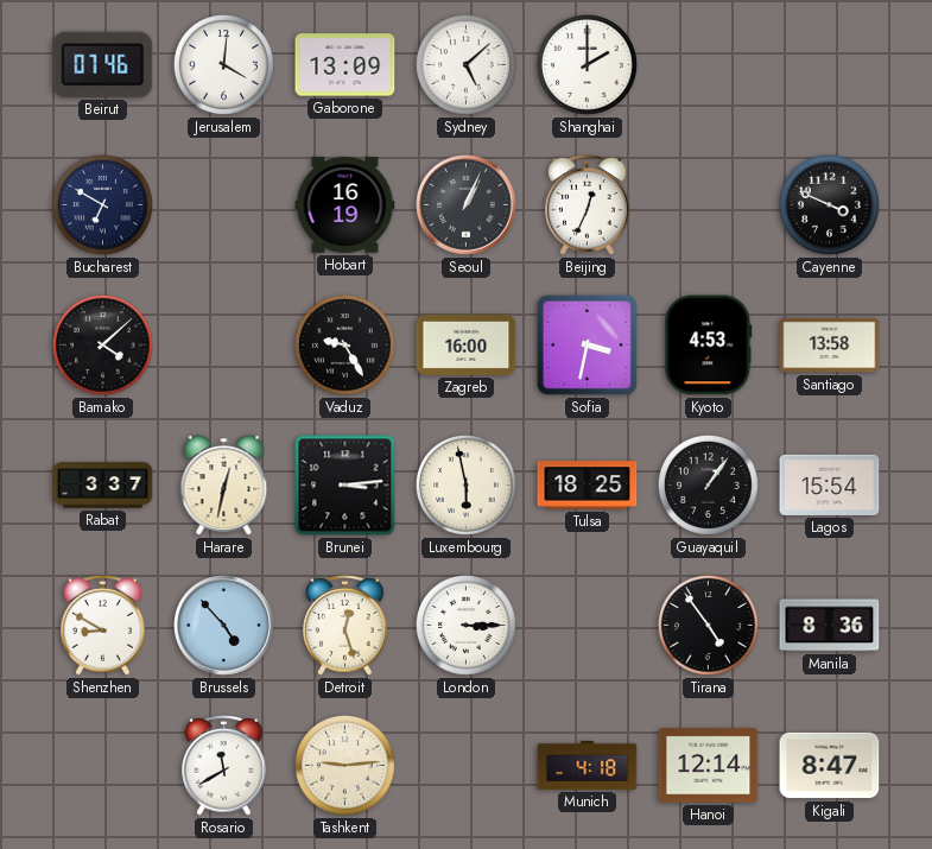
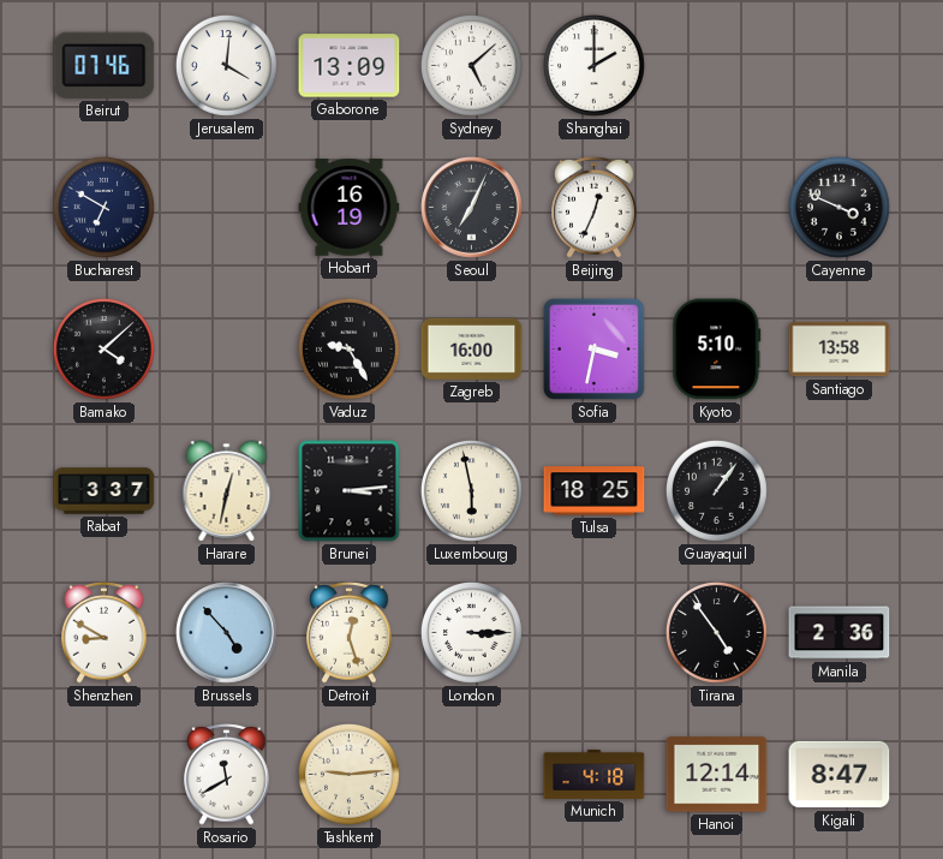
Seoul: 1:04 -> 7:04
Kyoto: 4:53 -> 5:10
Lagos: 15:54 -> none
Manila: 8:36 -> 2:36
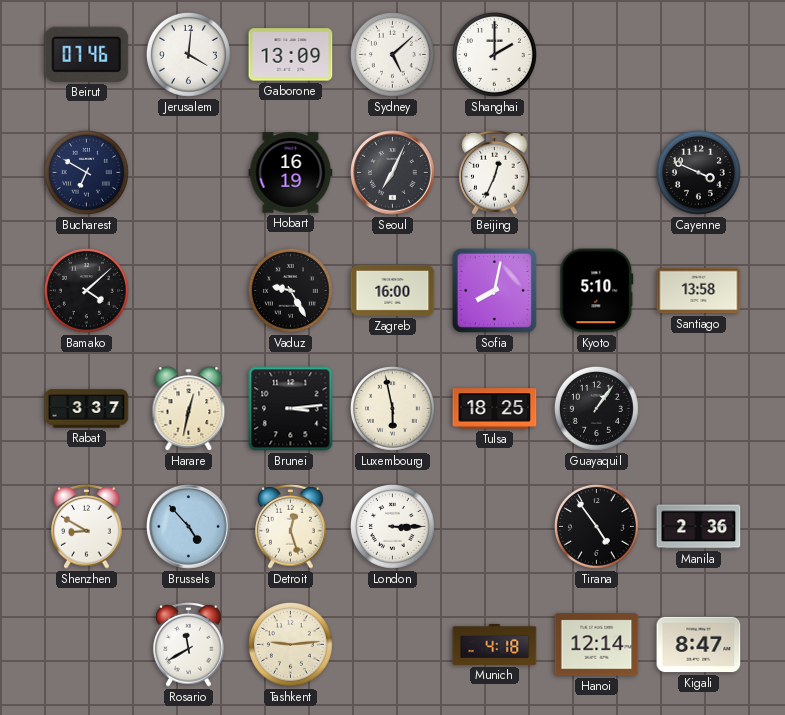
Sofia: 3:32 -> 8:02
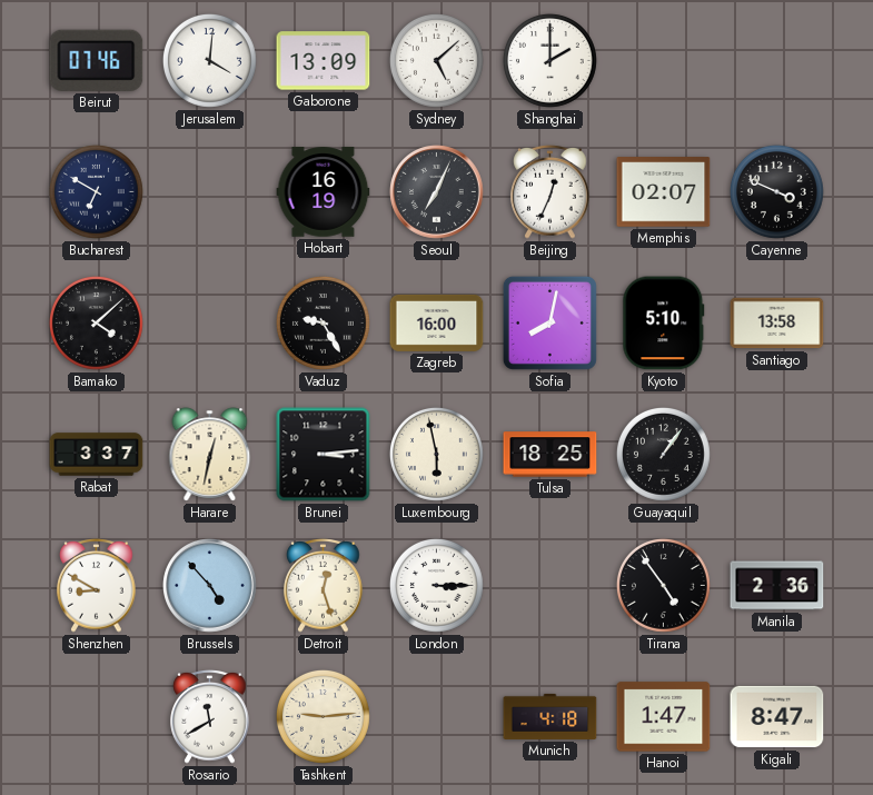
Memphis: none -> 02:07
Hanoi: 12:14 -> 1:47
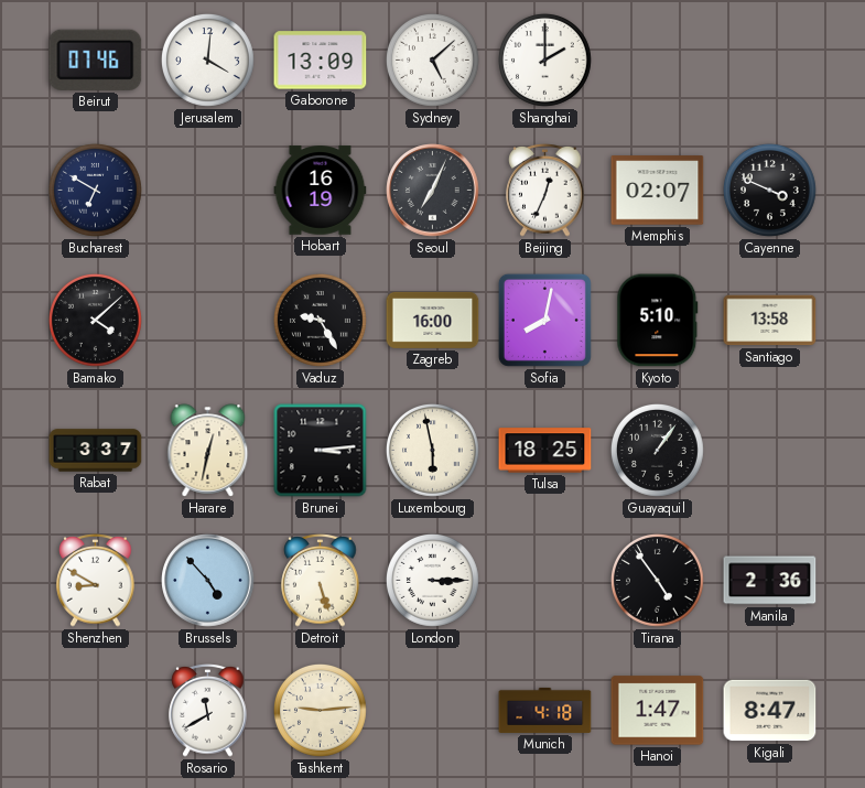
Detroit: 12:27 -> 5:27
